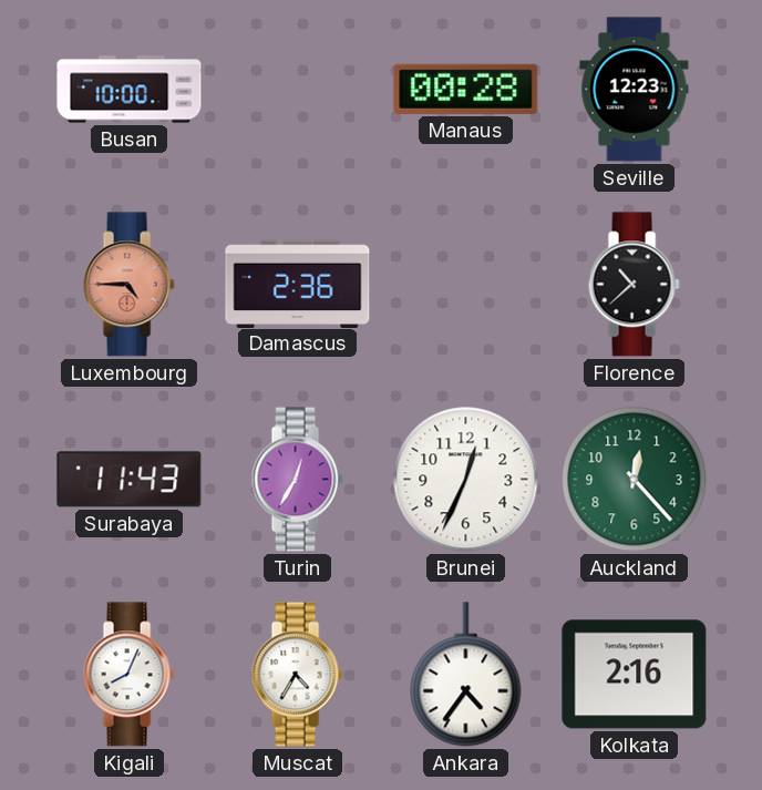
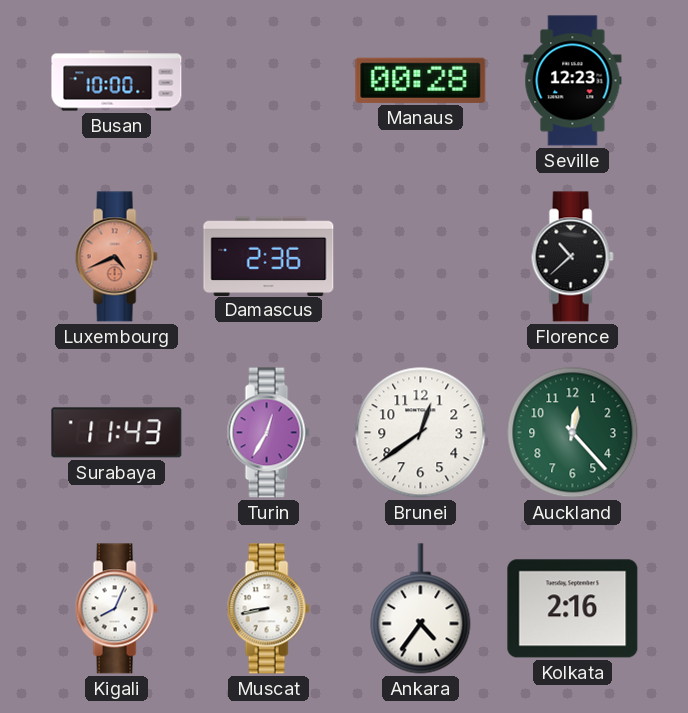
Luxembourg: 4:45 -> 4:41
Brunei: 12:34 -> 12:39
Muscat: 4:35 -> 8:43
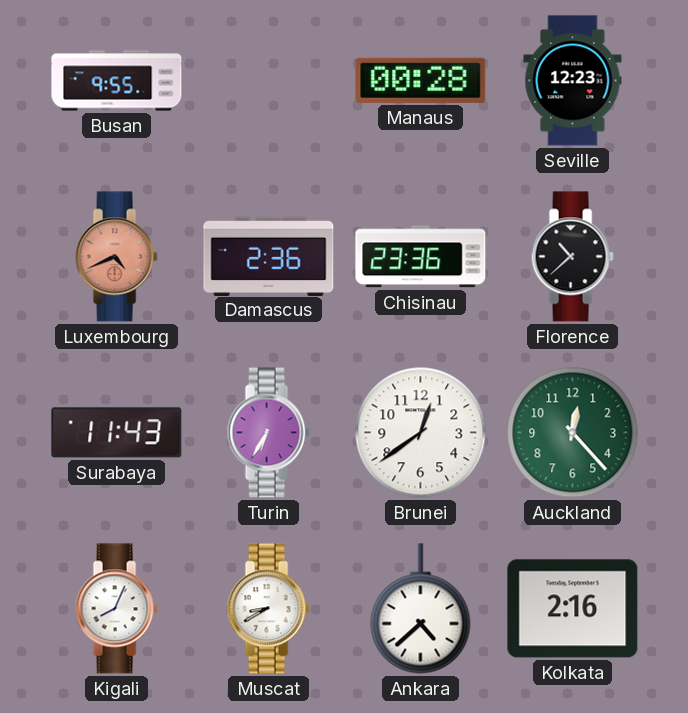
Busan: 10:00 -> 9:55
Chisinau: none -> 23:36
Turin: 12:35 -> 6:35
Muscat: 8:43 -> 8:40
Ankara: 4:36 -> 4:38
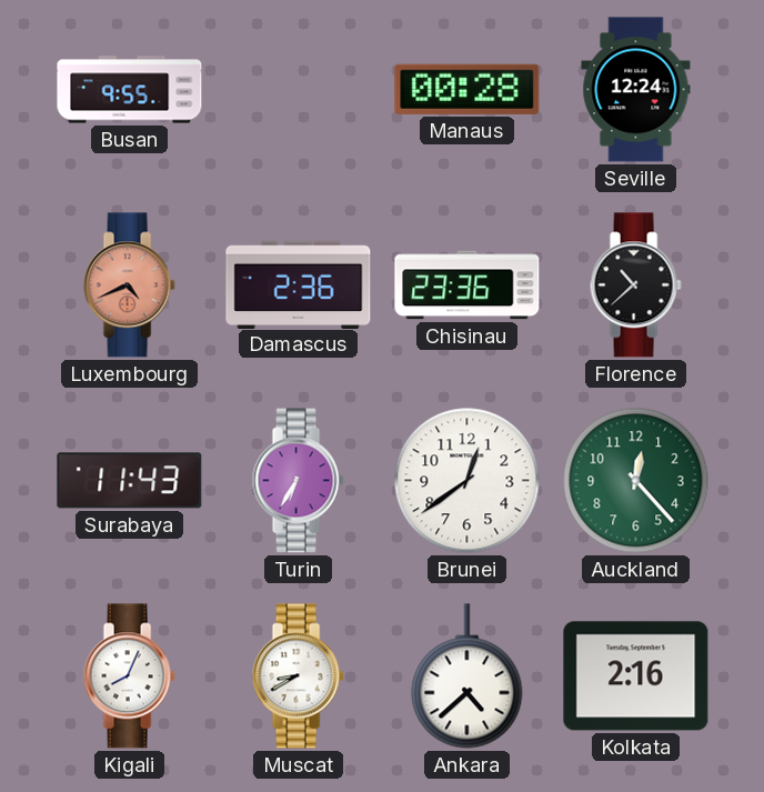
Seville: 12:23 -> 12:24
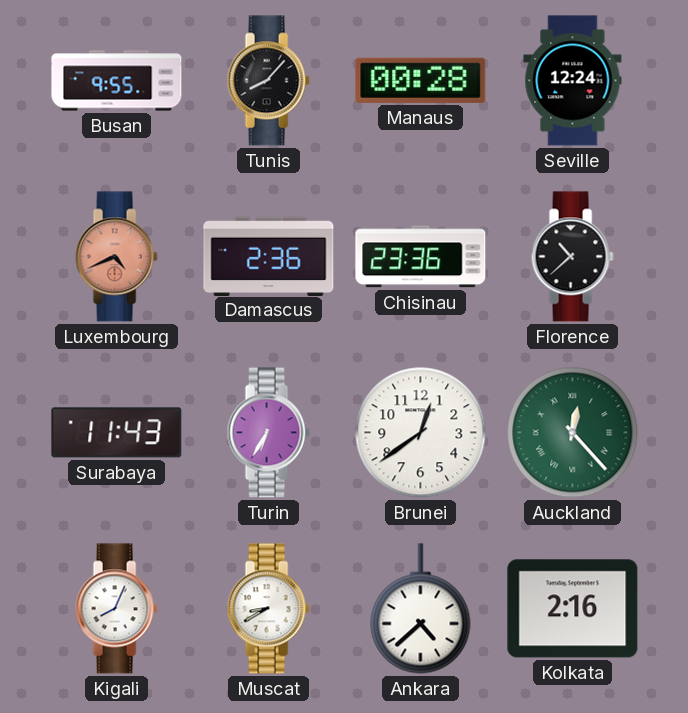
Tunis: none -> 8:07
Auckland numerals: Arabic -> Roman
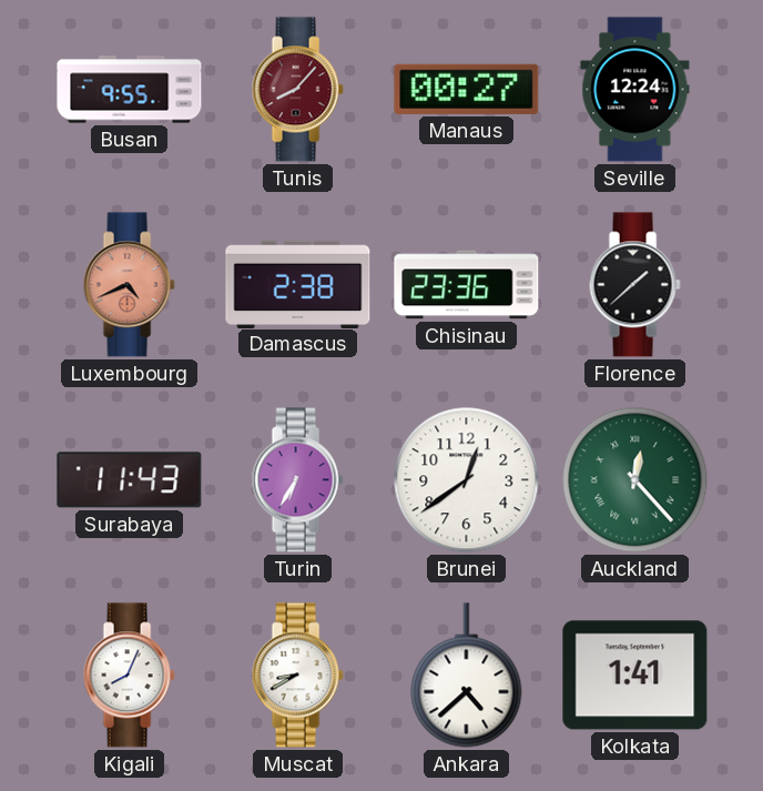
Tunis dial: black -> burgundy
Manaus: 00:28 -> 00:27
Damascus: 2:36 -> 2:38
Florence: 10:38 -> 1:38
Kolkata: 2:16 -> 1:41
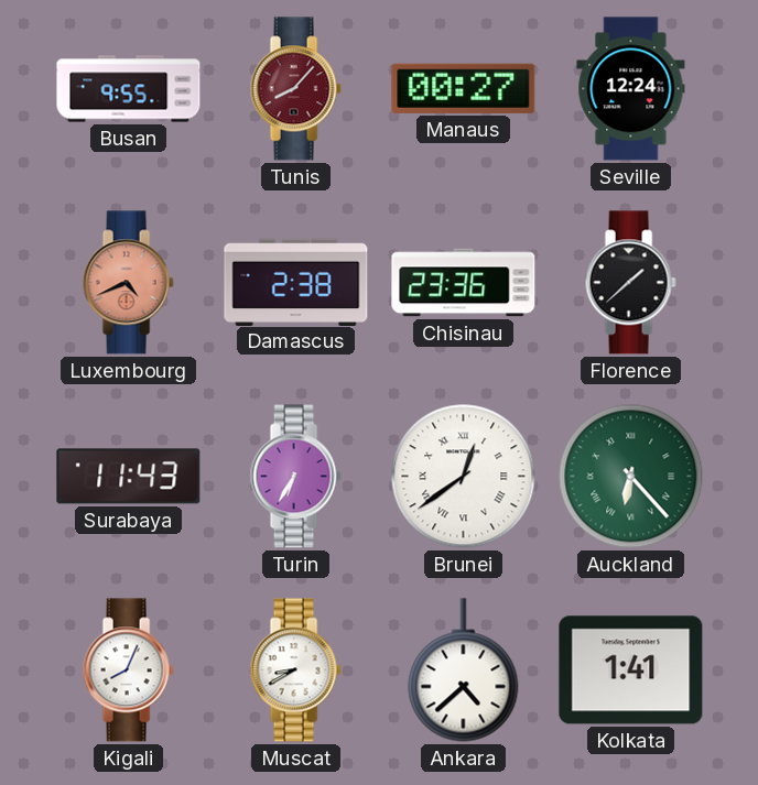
Brunei numerals: Arabic -> Roman
Auckland: 12:23 -> 6:23
